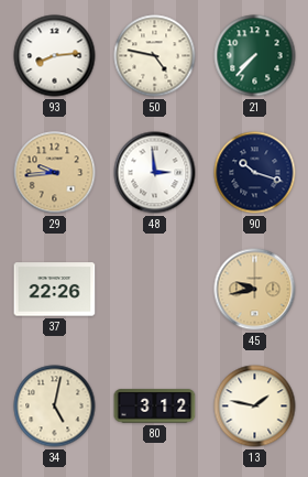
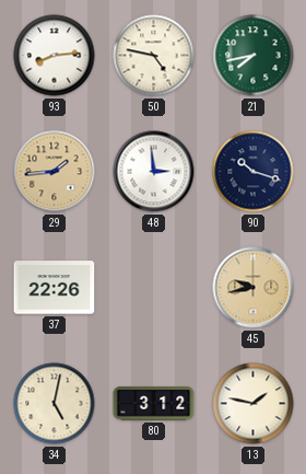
21: 7:37 -> 7:43
29: 9:44 -> 1:44
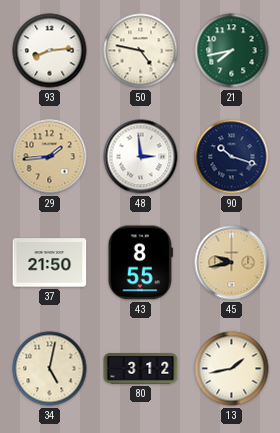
37: 22:26 -> 21:50
43: none -> 8:55
13: 1:47 -> 1:43
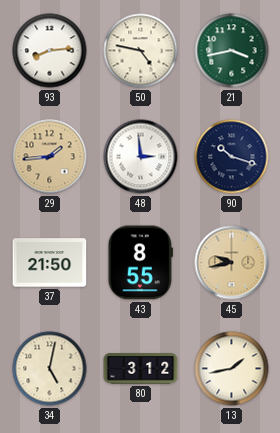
21: 7:43 -> 3:43
